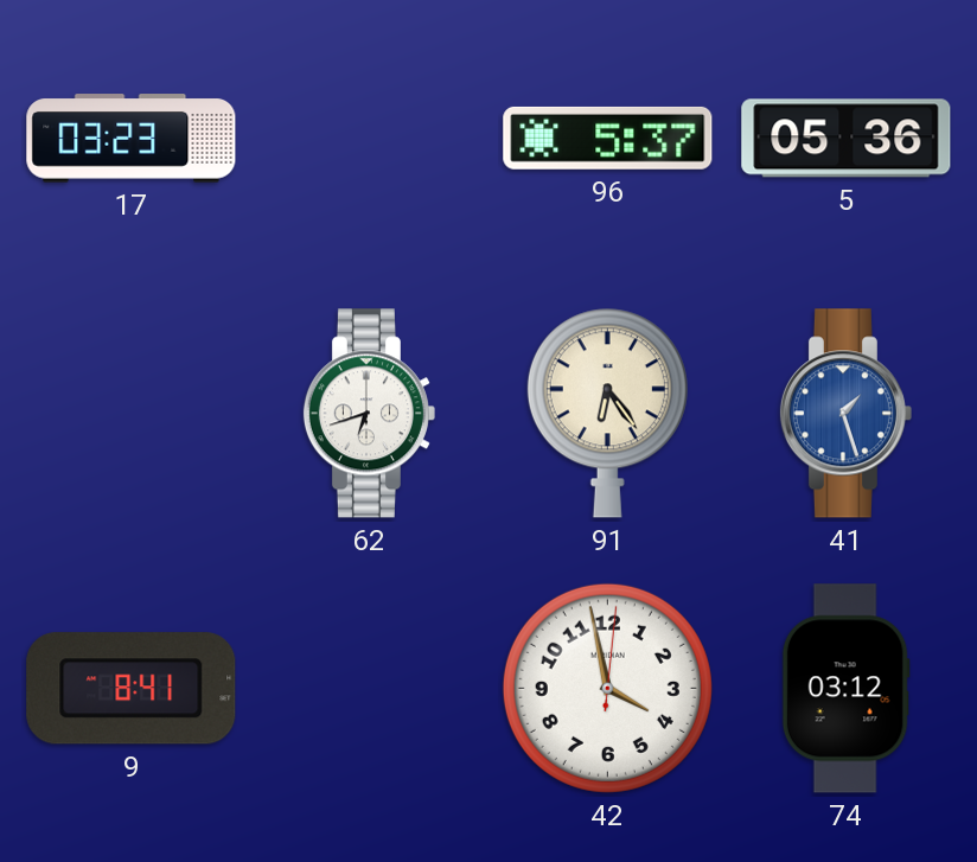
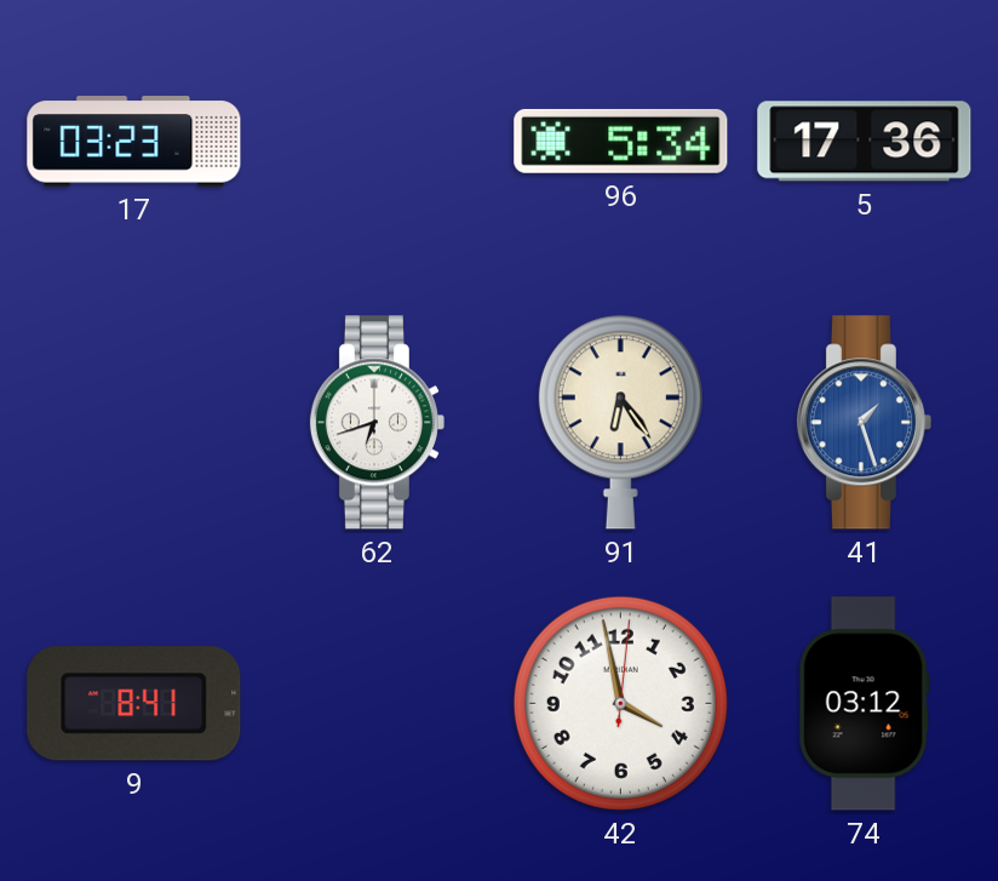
96: 5:37 -> 5:34
5: 05:36 -> 17:36
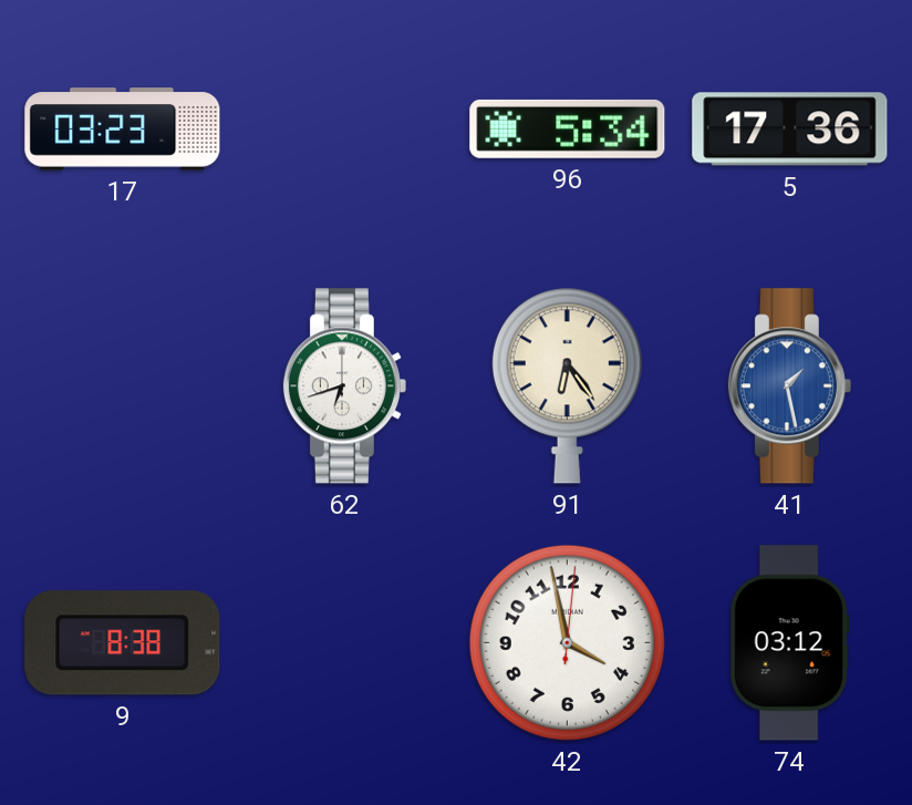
41: 1:27 -> 1:28
9: 8:41 -> 8:38
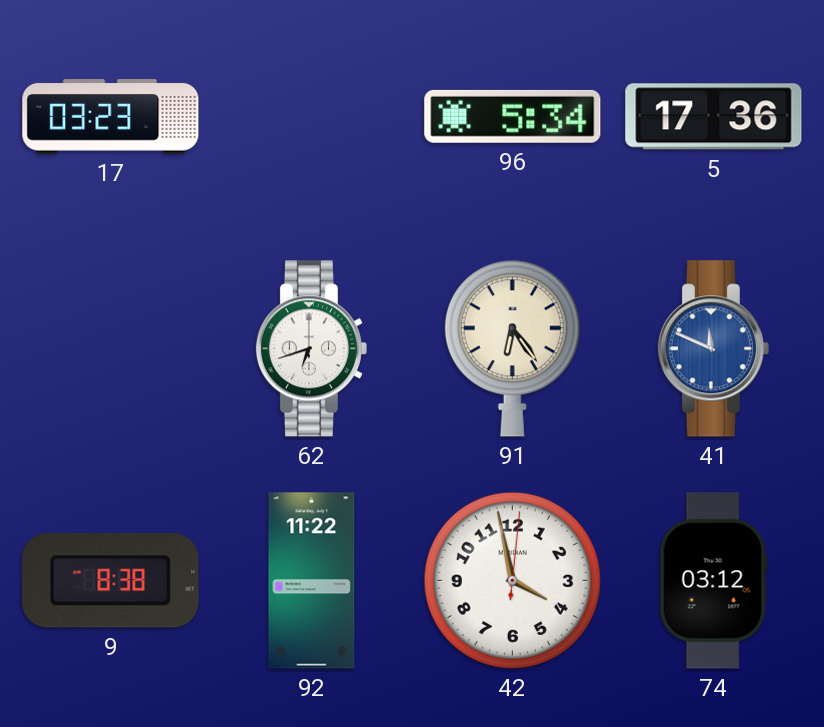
41: 1:28 -> 11:49
92: none -> 11:22
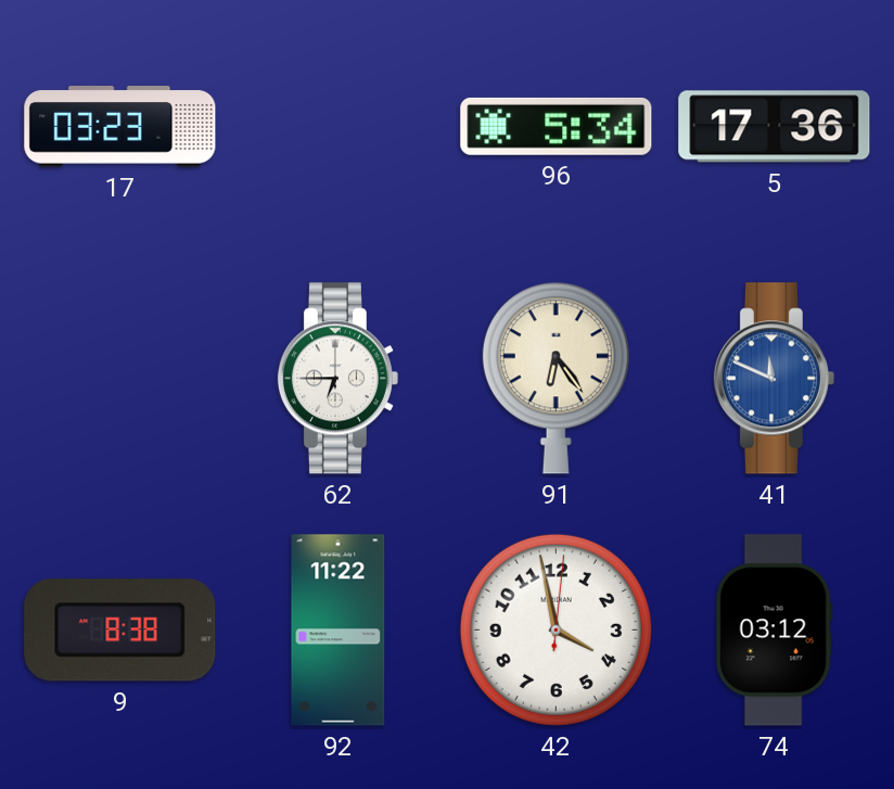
62: 6:42 -> 6:45
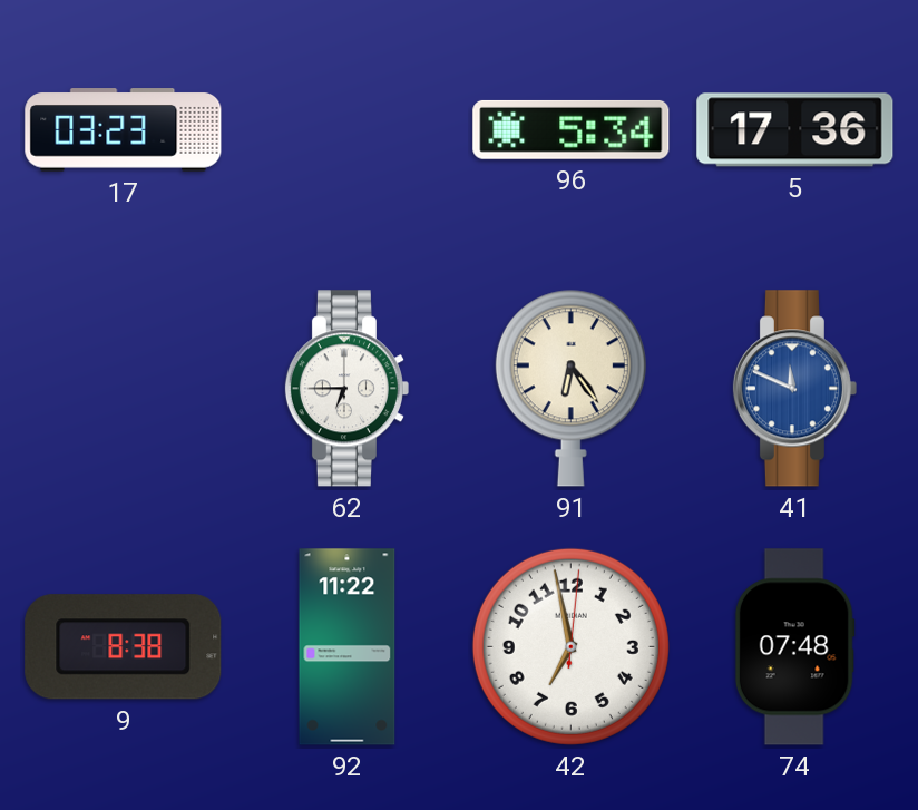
42: 3:58 -> 6:58
74: 03:12 -> 07:48
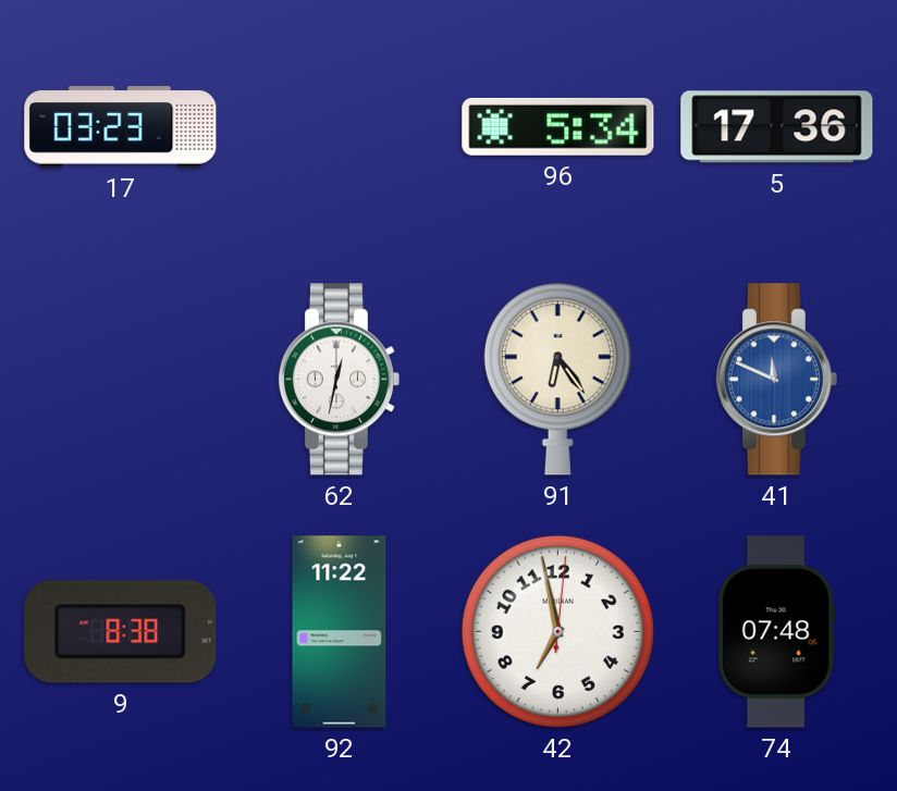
62: 6:45 -> 12:32
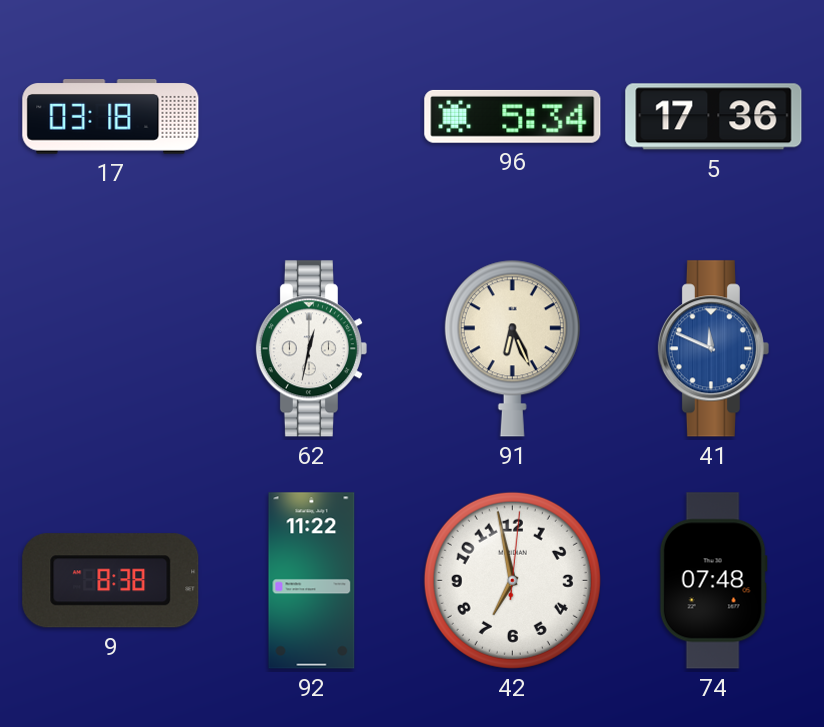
17: 03:23 -> 03:18
91: 6:24 -> 6:26
